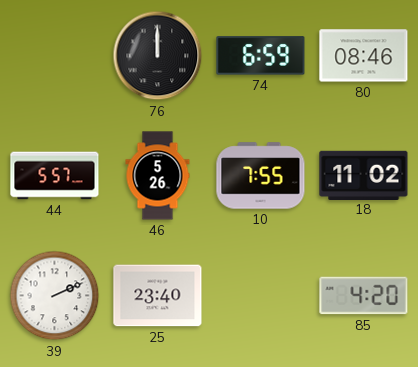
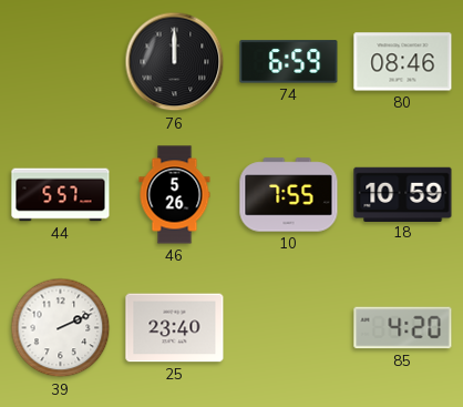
18: 11:02 -> 10:59
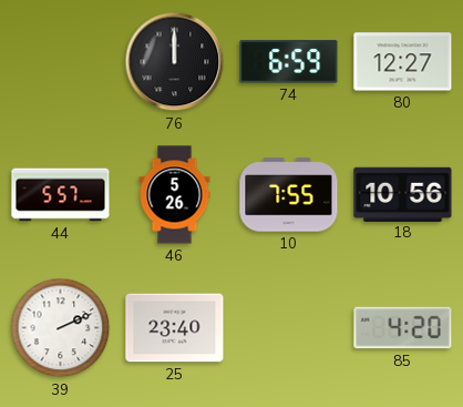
80: 08:46 -> 12:27
18: 10:59 -> 10:56
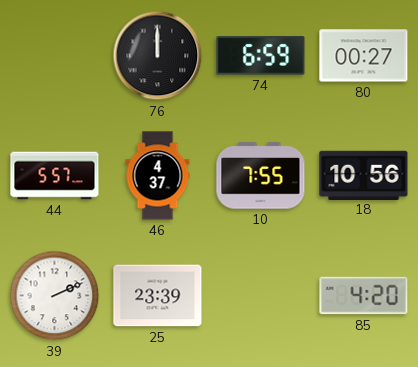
80: 12:27 -> 00:27
46: 5:26 -> 4:37
25: 23:40 -> 23:39
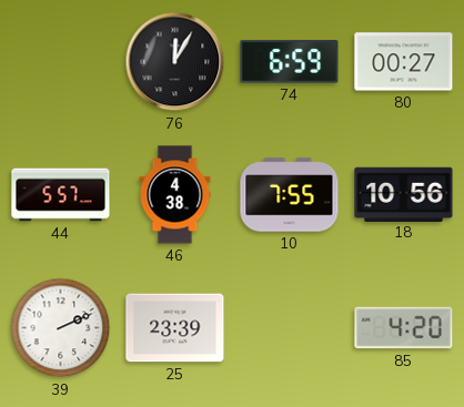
76: 12:00 -> 12:05
46: 4:37 -> 4:38
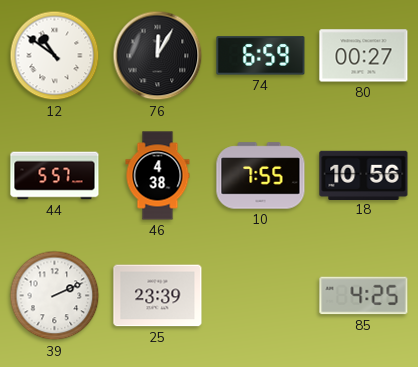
12: none -> 10:51
85: 4:20 -> 4:25
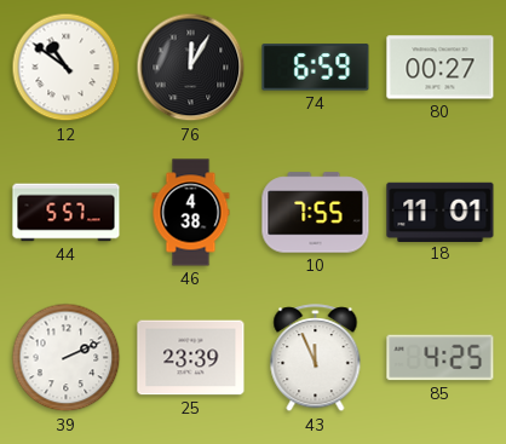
18: 10:56 -> 11:01
43: none -> 11:56
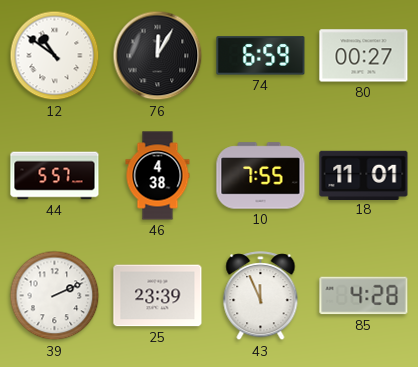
85: 4:25 -> 4:28
